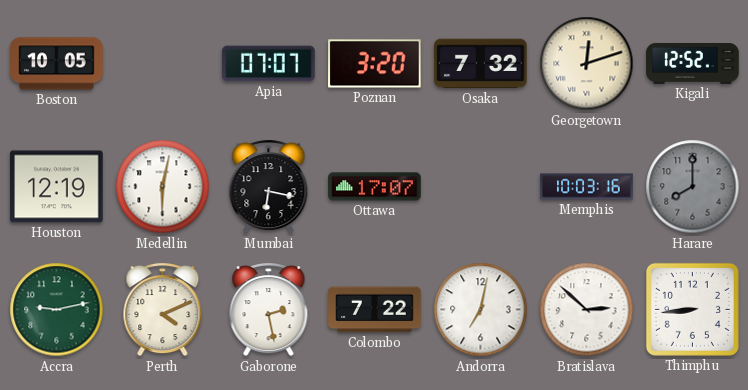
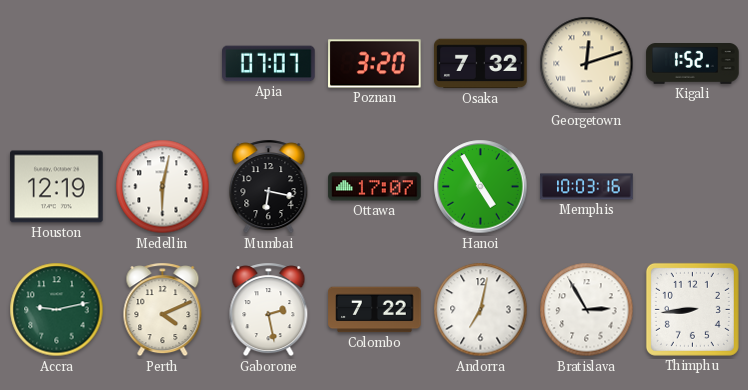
Boston: 10:05 -> none
Kigali: 12:52 -> 1:52
Hanoi: none -> 4:55
Harare: 8:00 -> none
Bratislava: 2:52 -> 2:55
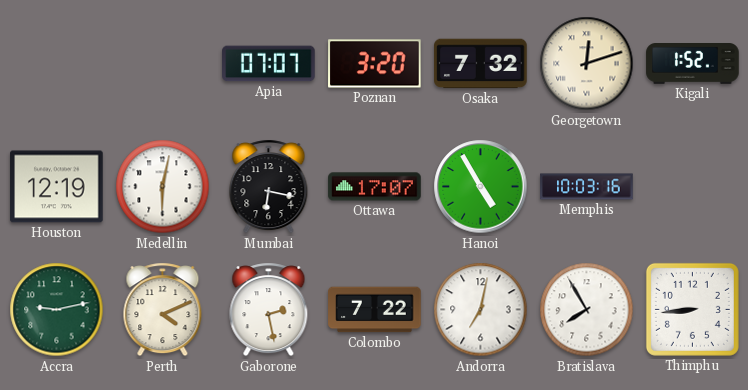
Bratislava: 2:55 -> 7:55
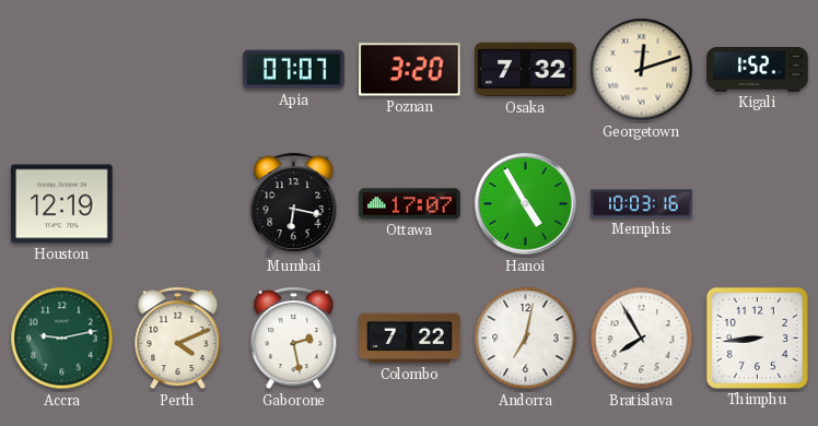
Medellin: 6:02 -> none
